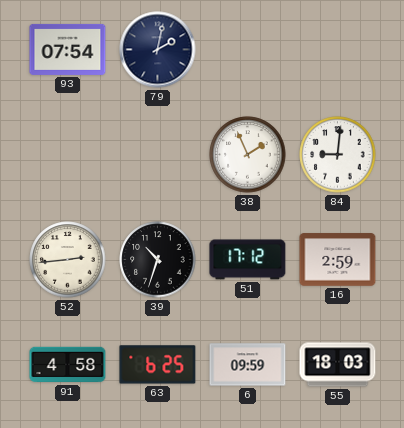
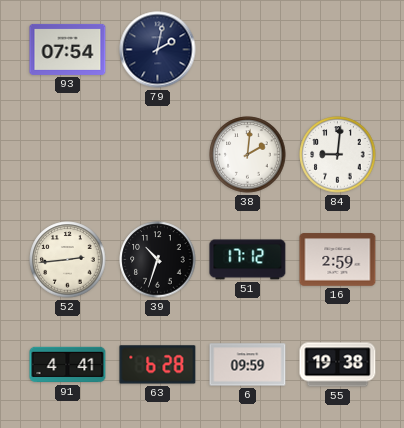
38: 1:56 -> 2:01
91: 4:58 -> 4:41
63: 6:25 -> 6:28
55: 18:03 -> 19:38
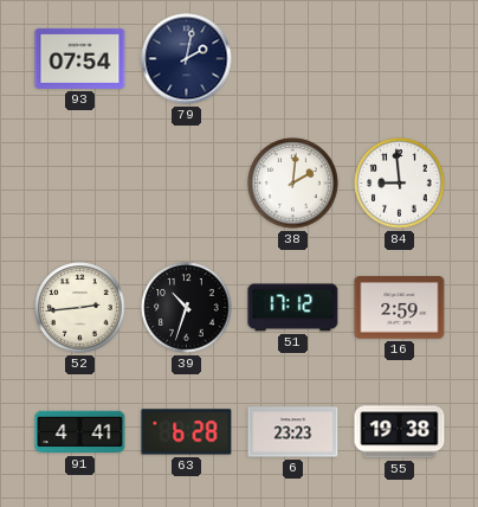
84: 9:01 -> 8:59
6: 09:59 -> 23:23
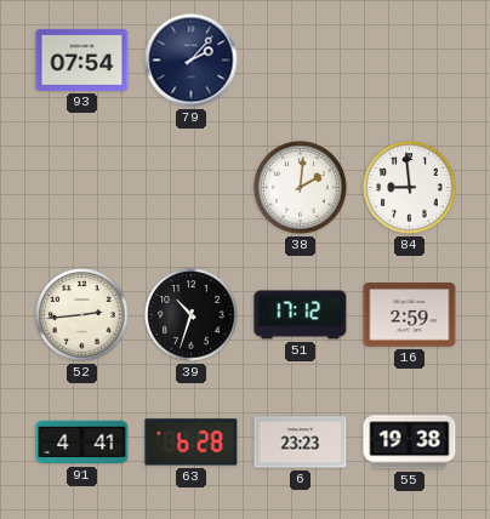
79: 2:02 -> 2:07
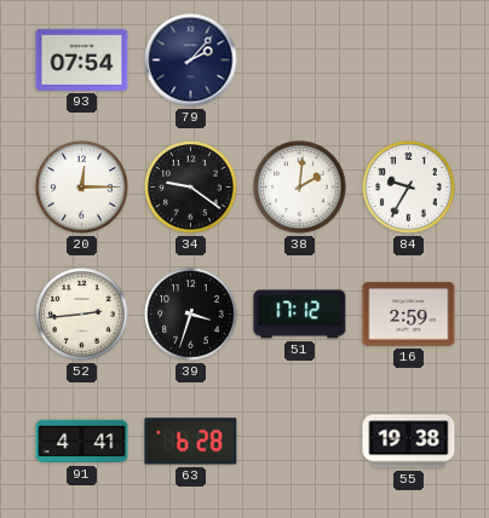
20: none -> 12:15
34: none -> 9:21
84: 8:59 -> 9:35
39: 10:33 -> 3:33
6: 23:23 -> none
